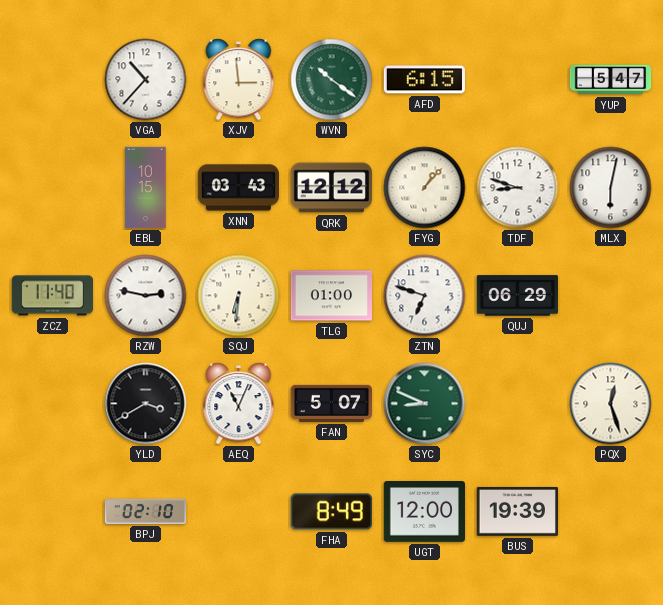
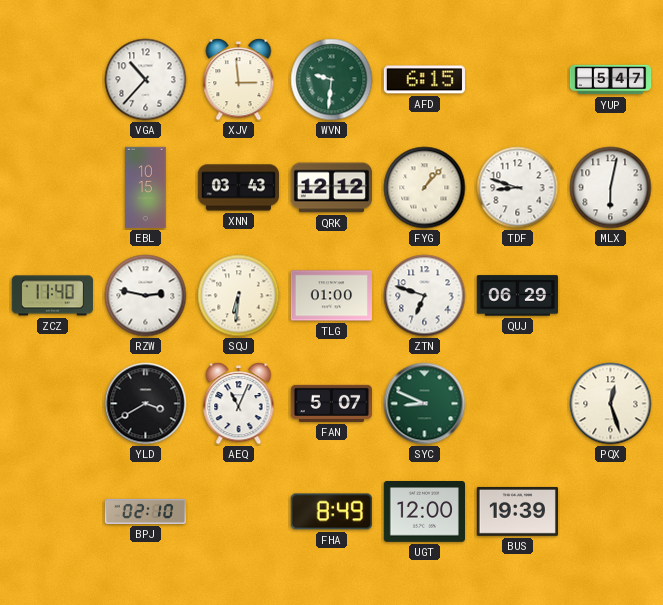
WVN: 10:21 -> 9:31
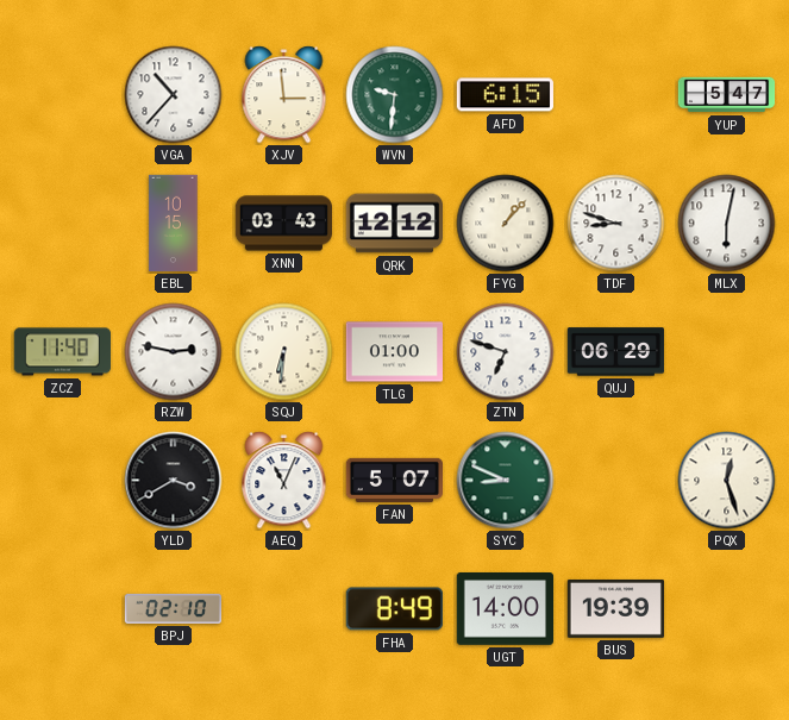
UGT: 12:00 -> 14:00
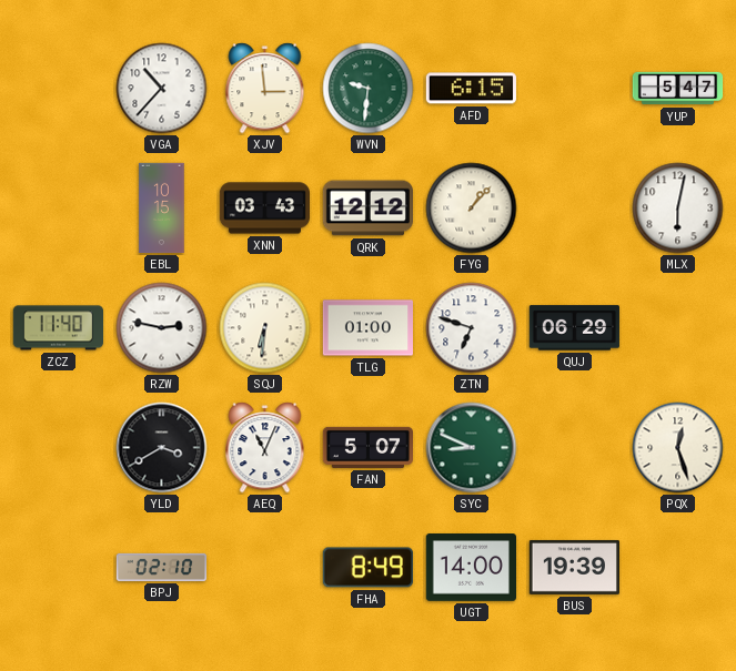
TDF: 8:48 -> none
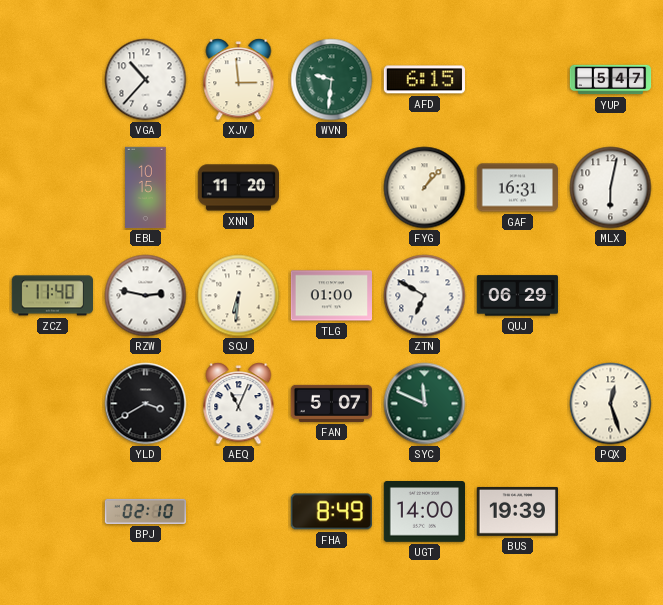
XNN: 03:43 -> 11:20
QRK: 12:12 -> none
GAF: none -> 16:31
ZTN: 6:48 -> 6:50
SYC: 8:49 -> 11:49
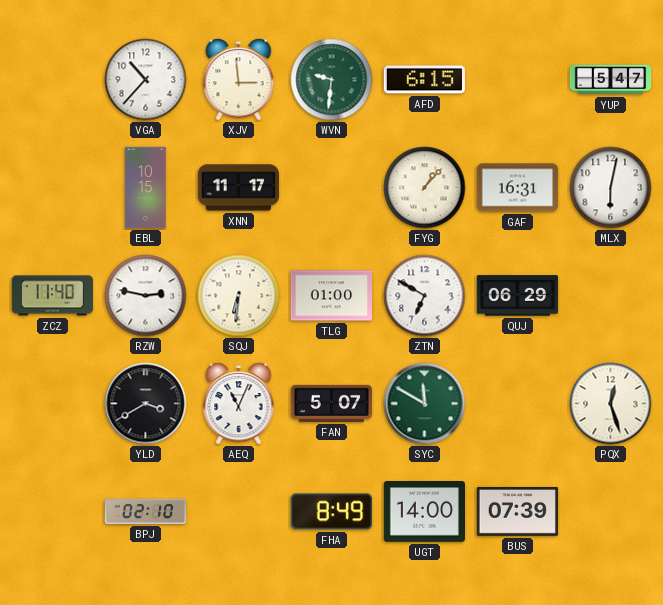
XNN: 11:20 -> 11:17
SYC: 11:49 -> 11:50
BUS: 19:39 -> 07:39
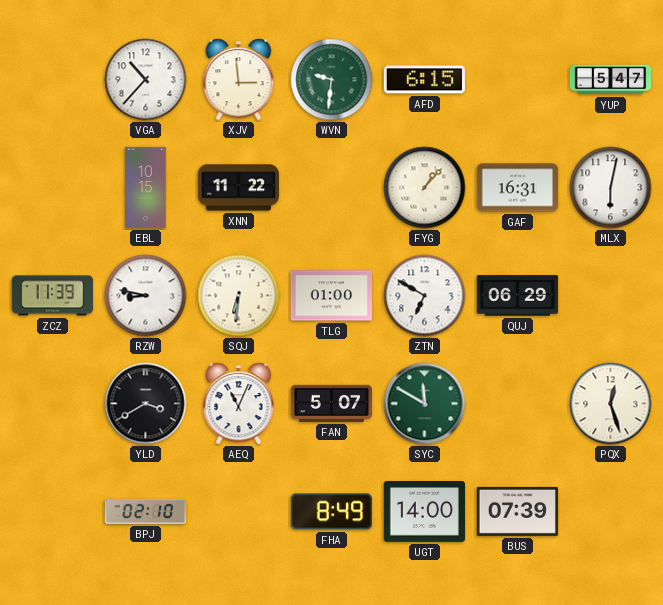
XNN: 11:17 -> 11:22
ZCZ: 11:40 -> 11:39
RZW: 2:47 -> 8:47
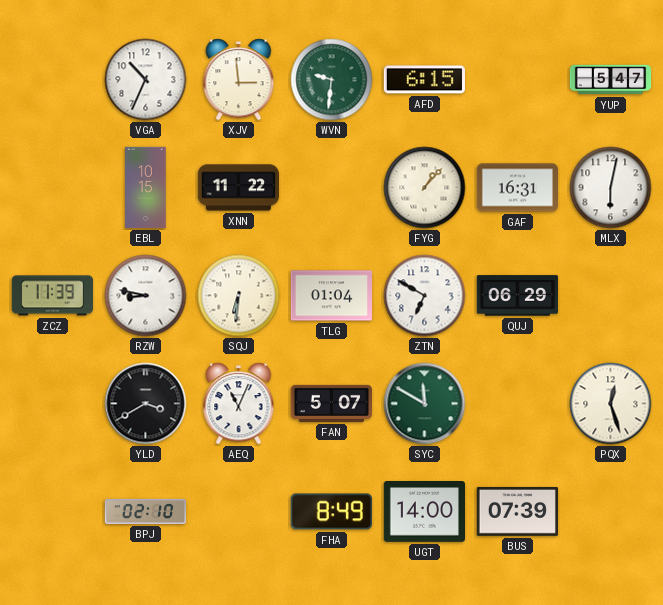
VGA: 10:37 -> 10:34
TLG: 01:00 -> 01:04
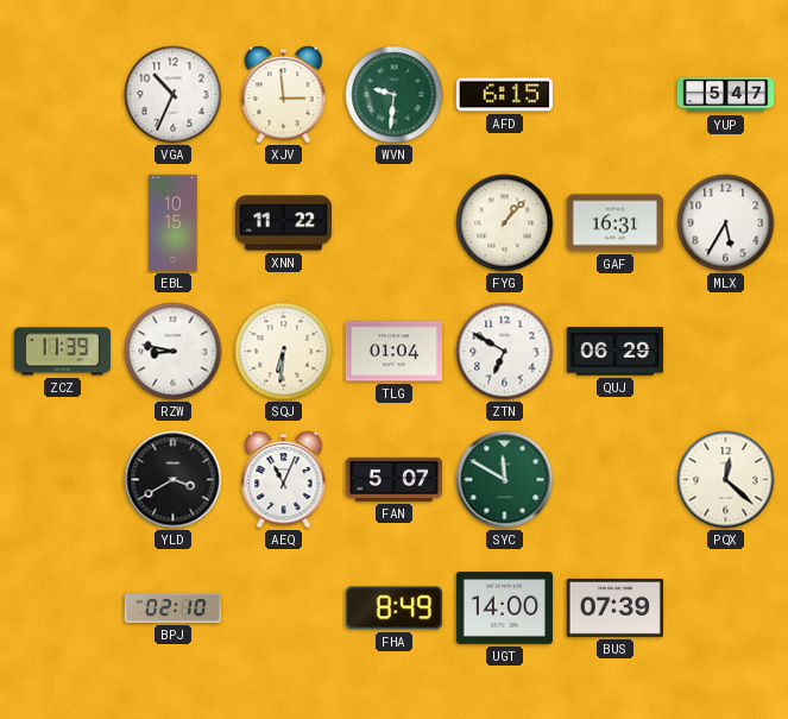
MLX: 6:02 -> 5:35
PQX: 12:27 -> 12:22
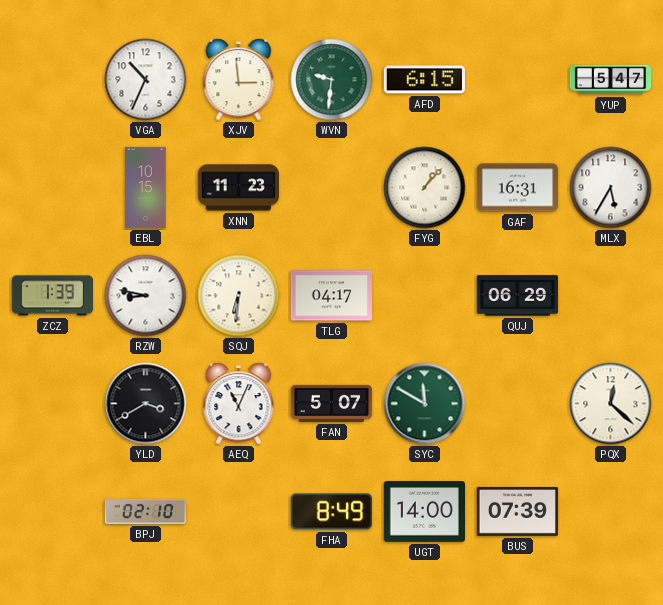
XNN: 11:22 -> 11:23
ZCZ: 11:39 -> 1:39
TLG: 01:04 -> 04:17
ZTN: 6:50 -> none
